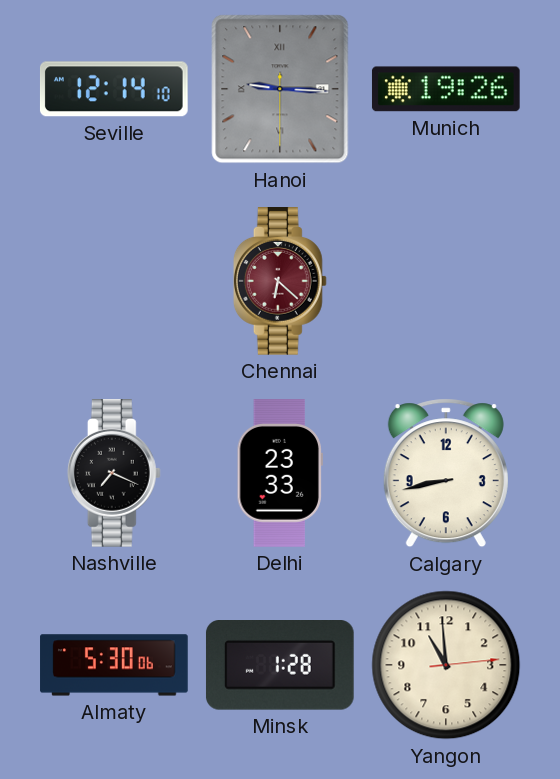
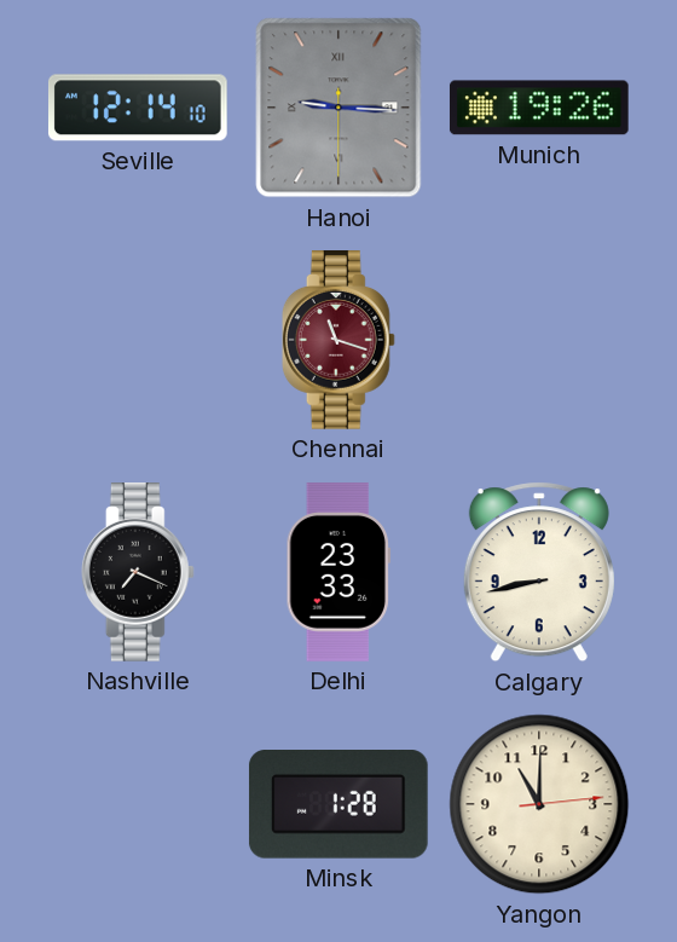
Chennai: 6:22 -> 11:18
Almaty: 5:30 -> none
Yangon: 10:59 -> 11:00
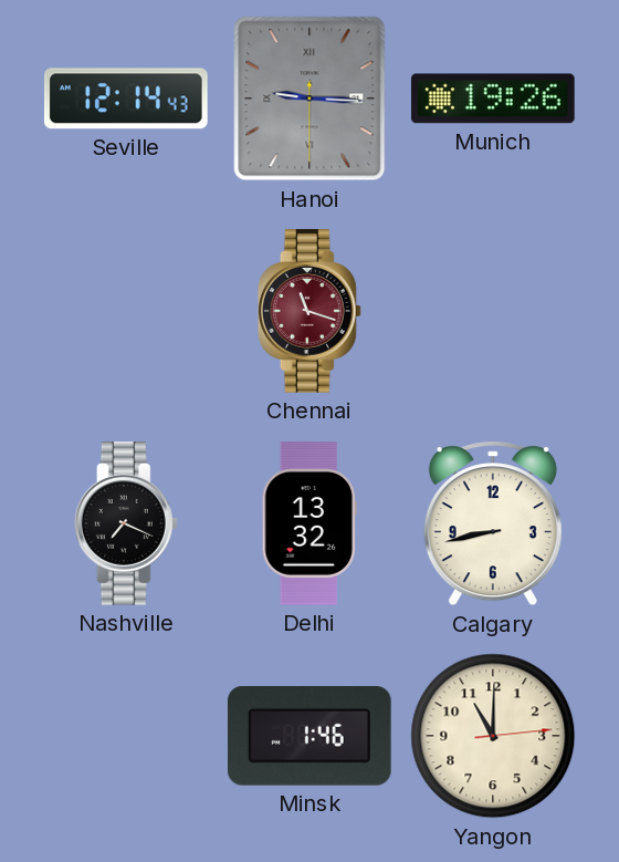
Seville: 12:14:10 -> 12:14:43
Delhi: 23:33 -> 13:32
Minsk: 1:28 -> 1:46
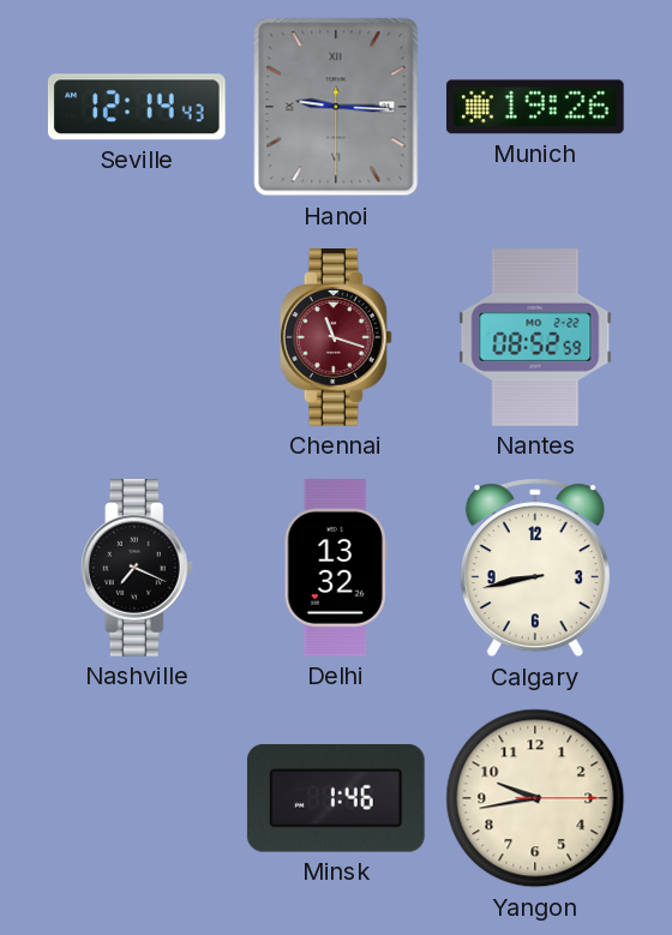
Nantes: none -> 08:52
Yangon: 11:00 -> 9:43
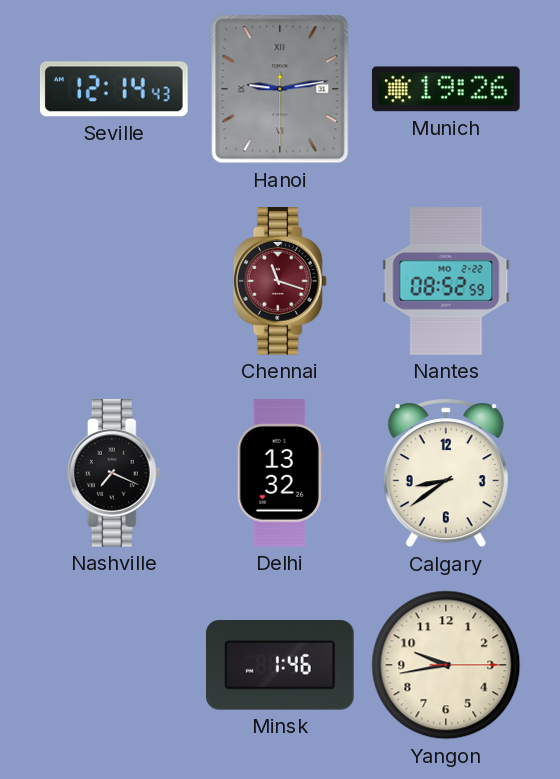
Hanoi: 9:15 -> 9:13
Calgary: 8:43 -> 8:39
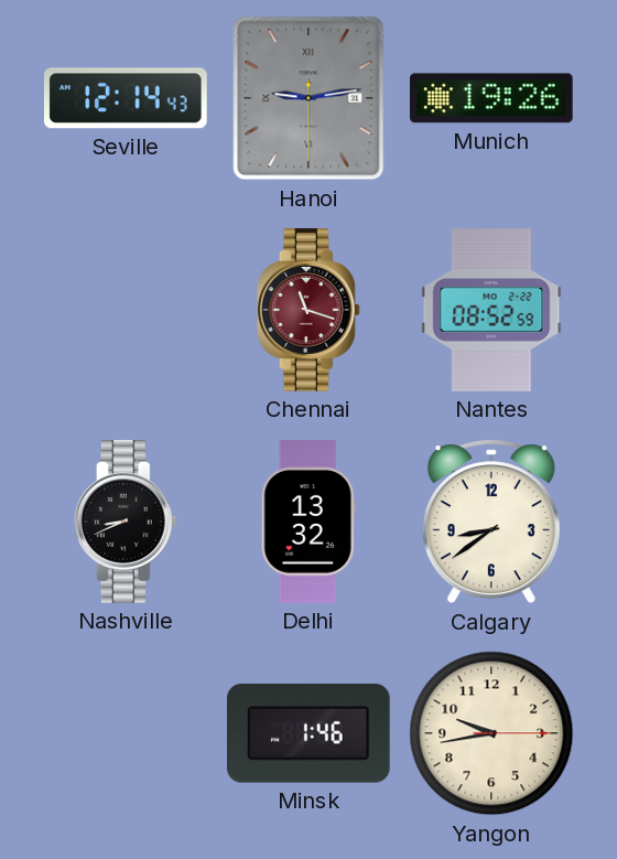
Nashville: 7:19 -> 8:41
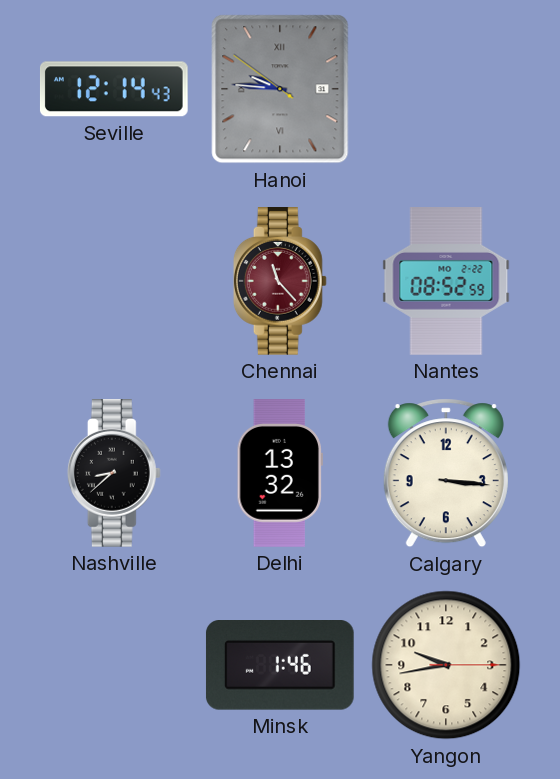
Hanoi: 9:13 -> 9:45
Munich: 19:26 -> none
Chennai: 11:18 -> 11:23
Nashville: 8:41 -> 8:38
Calgary: 8:39 -> 3:16
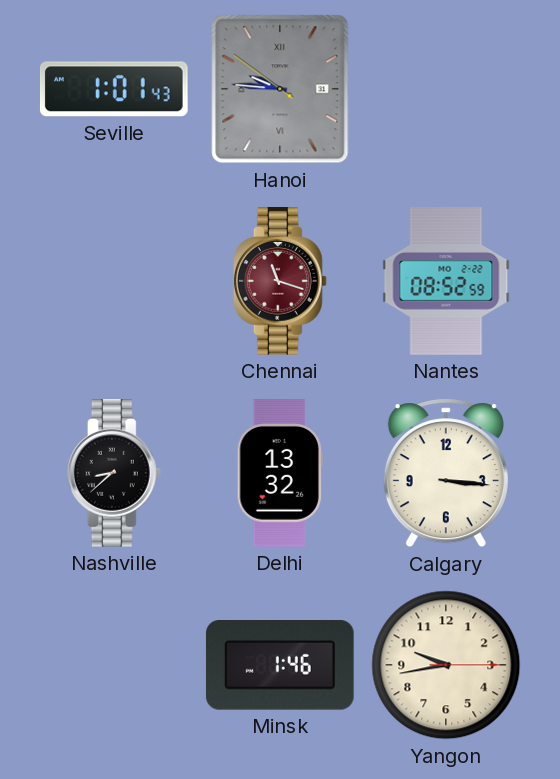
Seville: 12:14 -> 1:01
Chennai: 11:23 -> 11:18
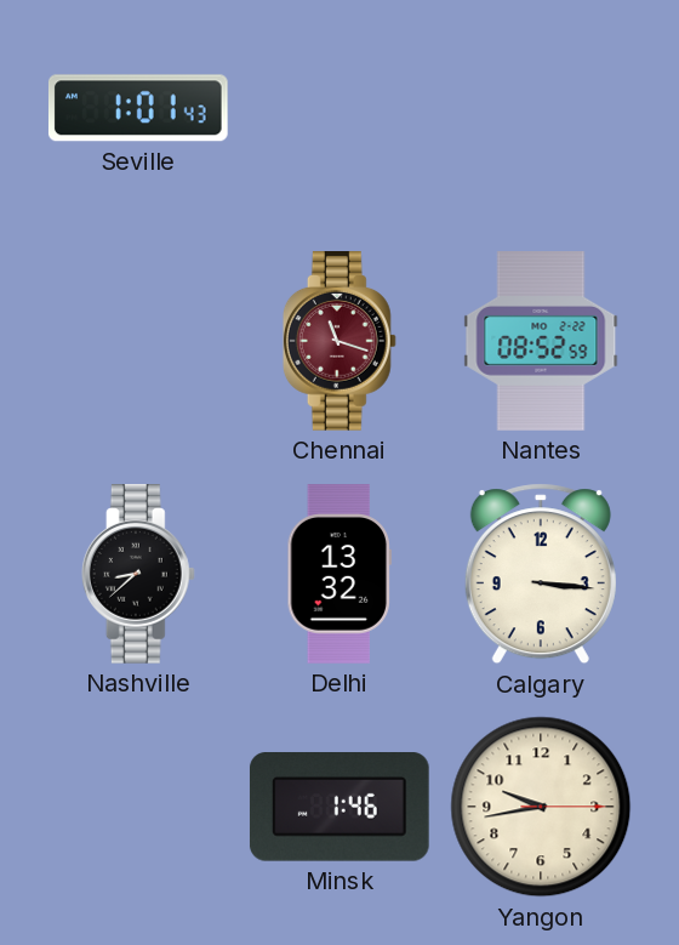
Hanoi: 9:45 -> none
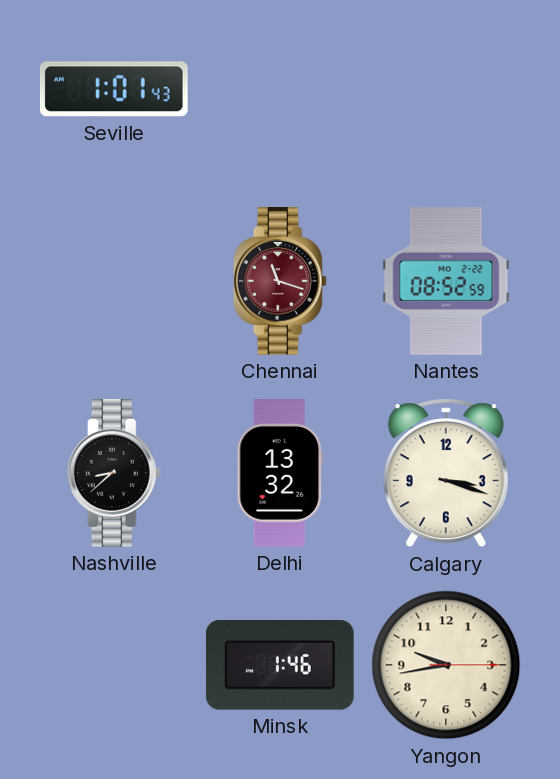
Calgary: 3:16 -> 3:18
